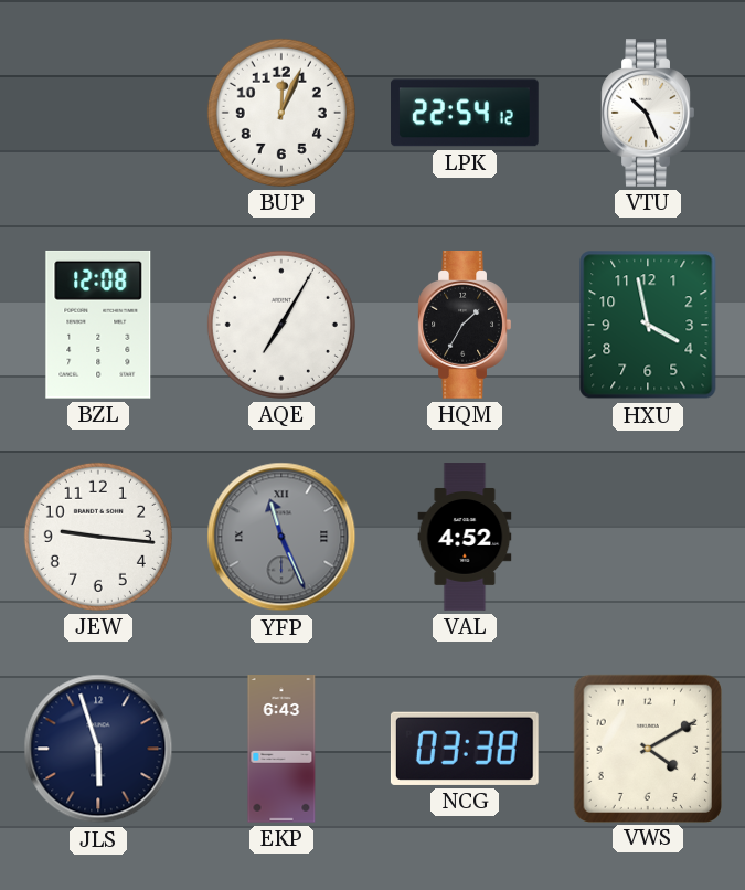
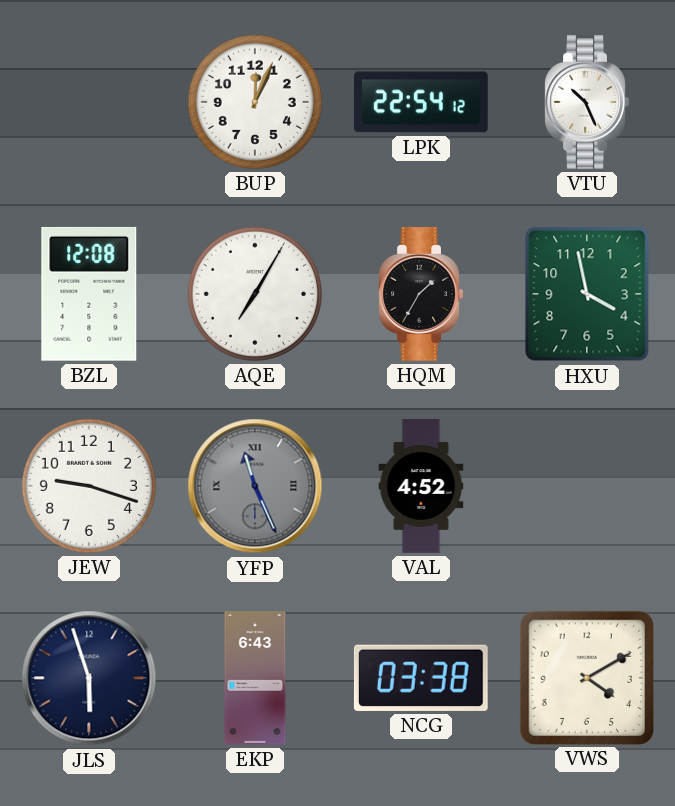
JEW: 9:16 -> 9:18
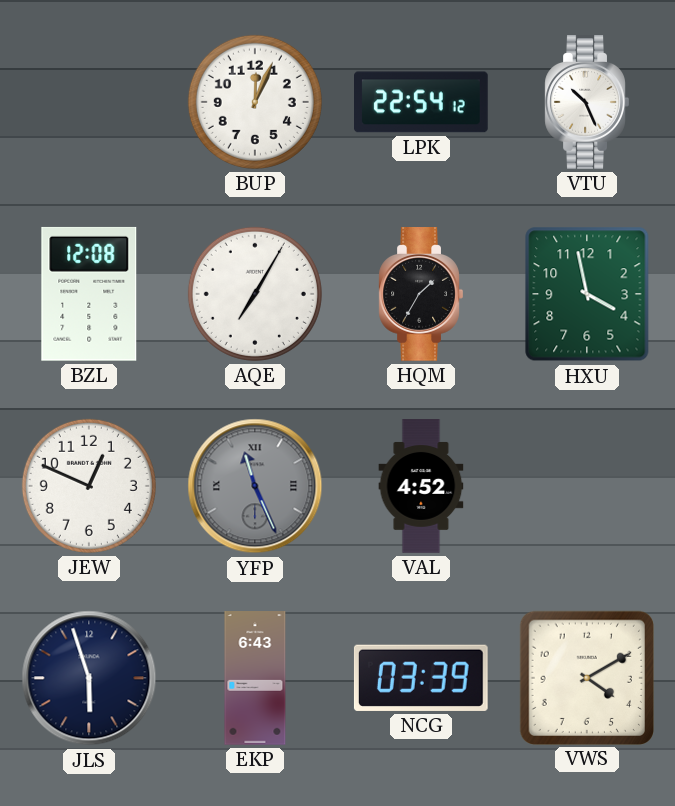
JEW: 9:18 -> 12:49
NCG: 03:38 -> 03:39
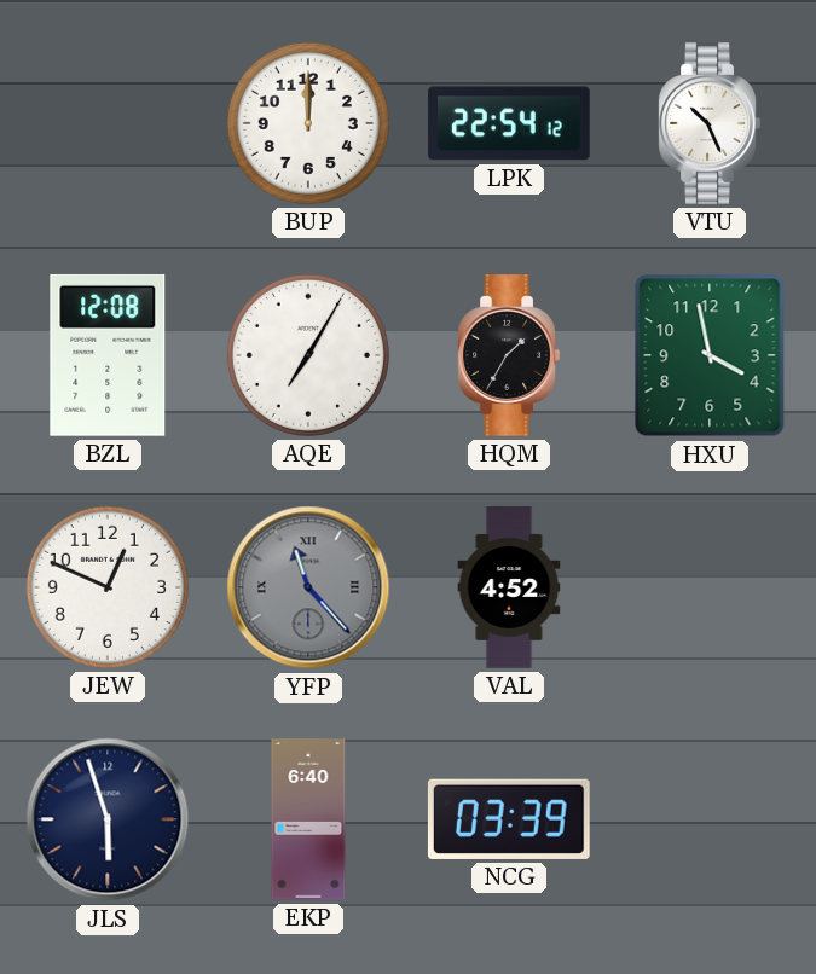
BUP: 12:04 -> 12:00
YFP: 11:26 -> 11:23
EKP: 6:43 -> 6:40
VWS: 4:10 -> none
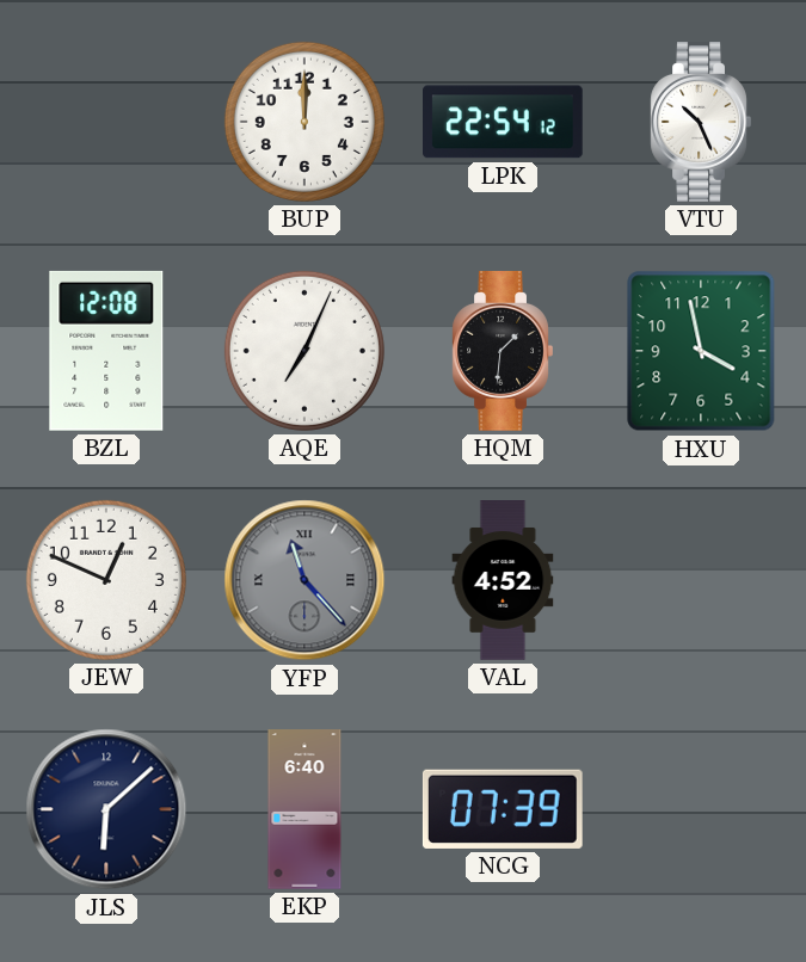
AQE: 7:05 -> 7:04
HQM: 1:35 -> 1:31
JLS: 5:57 -> 6:08
NCG: 03:39 -> 07:39
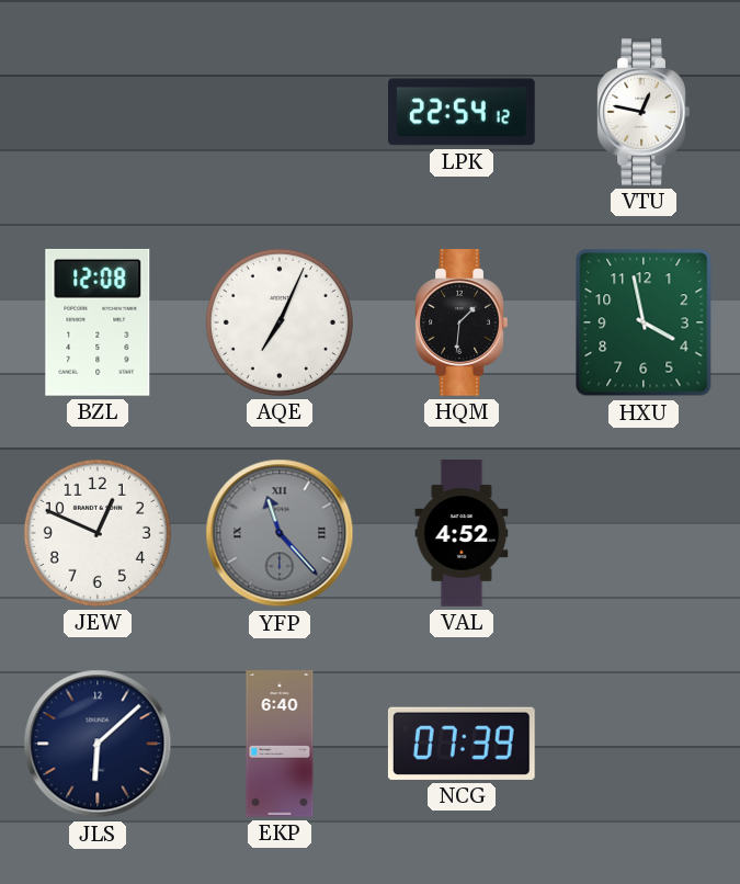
BUP: 12:00 -> none
VTU: 10:26 -> 12:47
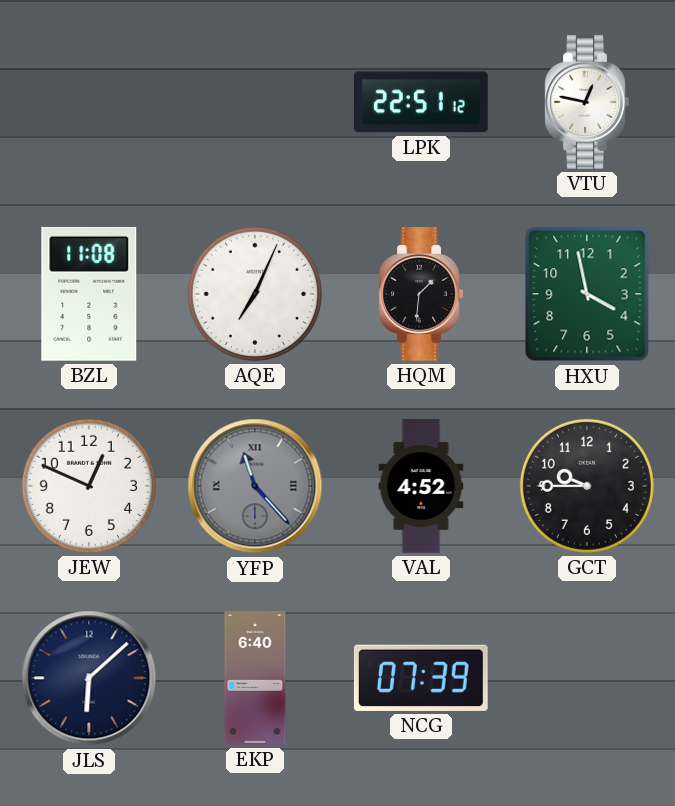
LPK: 22:54 -> 22:51
BZL: 12:08 -> 11:08
GCT: none -> 9:45
